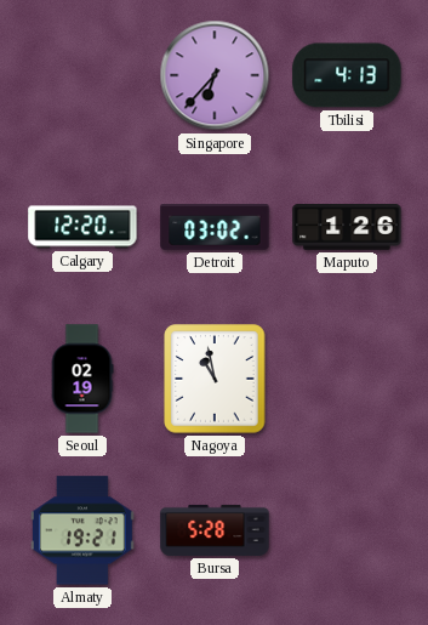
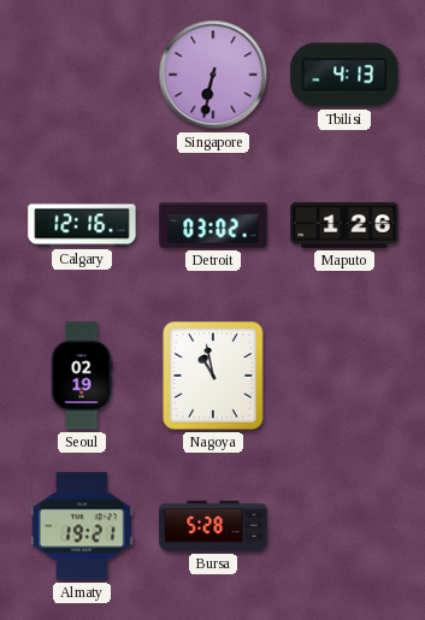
Singapore: 6:37 -> 6:32
Calgary: 12:20 -> 12:16
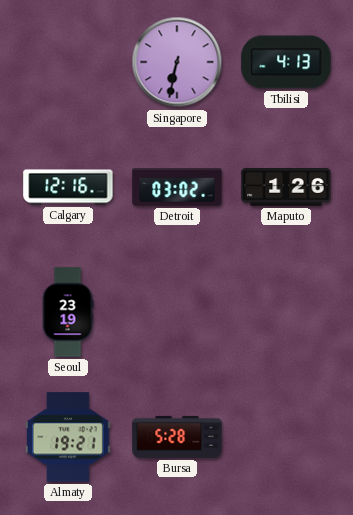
Seoul: 02:19 -> 23:19
Nagoya: 10:58 -> none
